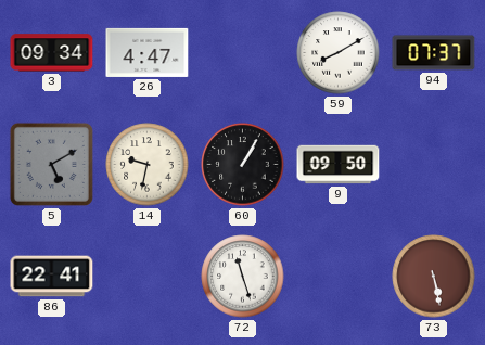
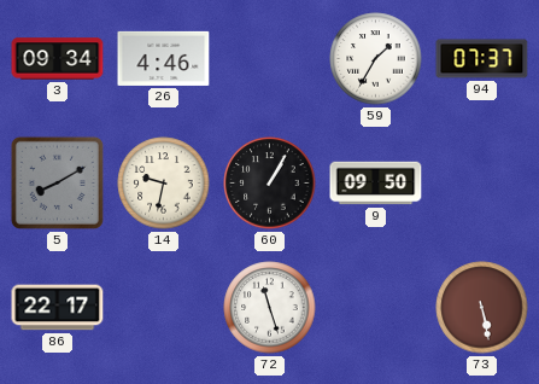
26: 4:47 -> 4:46
59: 8:10 -> 1:35
5: 5:10 -> 8:10
86: 22:41 -> 22:17
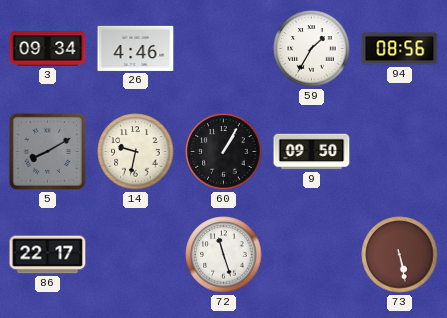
94: 07:37 -> 08:56
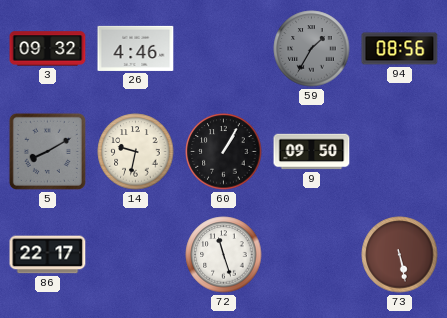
3: 09:34 -> 09:32
59 dial: white -> grey
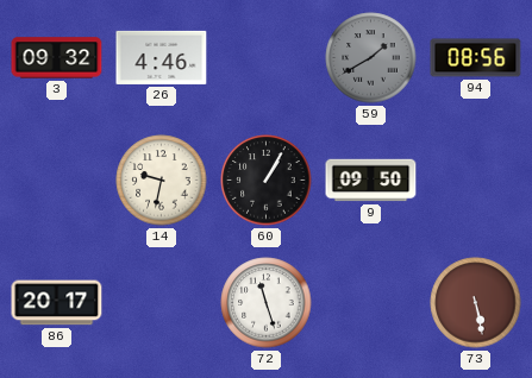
59: 1:35 -> 1:40
5: 8:10 -> none
86: 22:17 -> 20:17
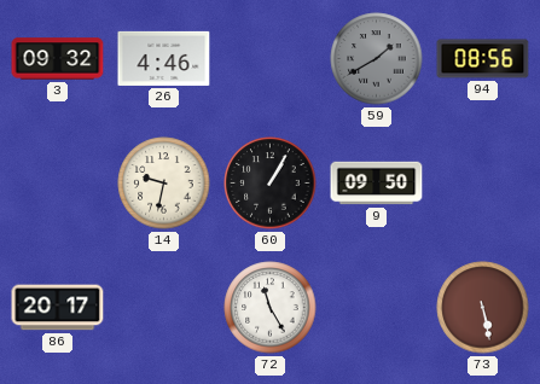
72: 11:27 -> 11:25
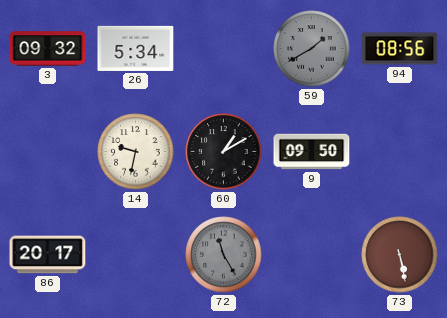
26: 4:46 -> 5:34
60: 1:05 -> 1:10
72 dial: white -> grey
